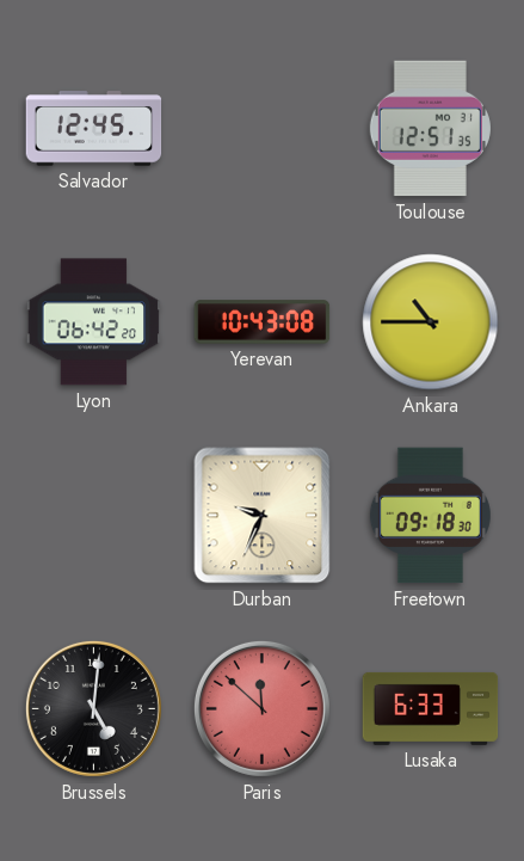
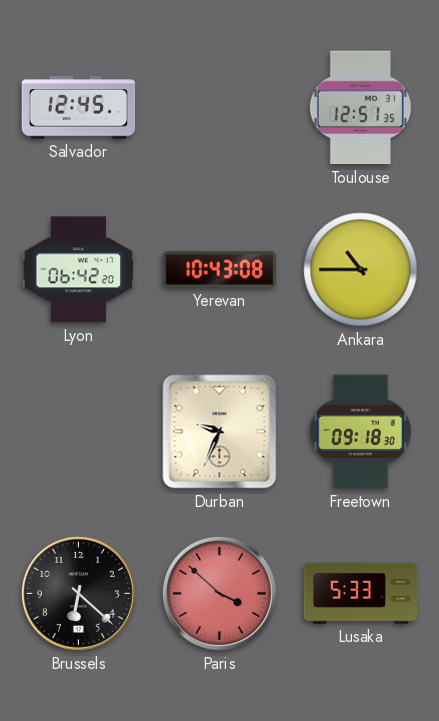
Brussels: 5:01 -> 6:22
Paris: 11:52 -> 3:52
Lusaka: 6:33 -> 5:33
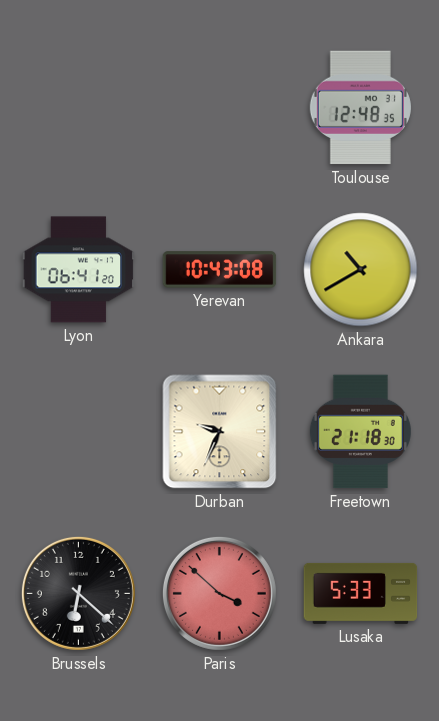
Salvador: 12:45 -> none
Toulouse: 12:51 -> 12:48
Lyon: 06:42 -> 06:41
Ankara: 10:45 -> 10:40
Freetown: 09:18 -> 21:18
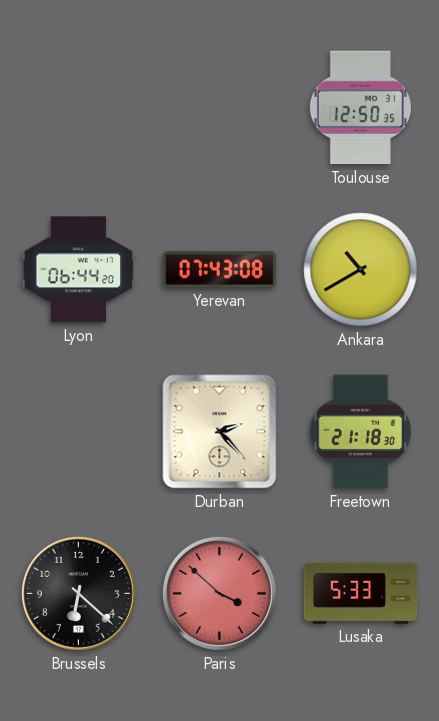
Toulouse: 12:48 -> 12:50
Lyon: 06:41 -> 06:44
Yerevan: 10:43 -> 07:43
Durban: 9:34 -> 2:23
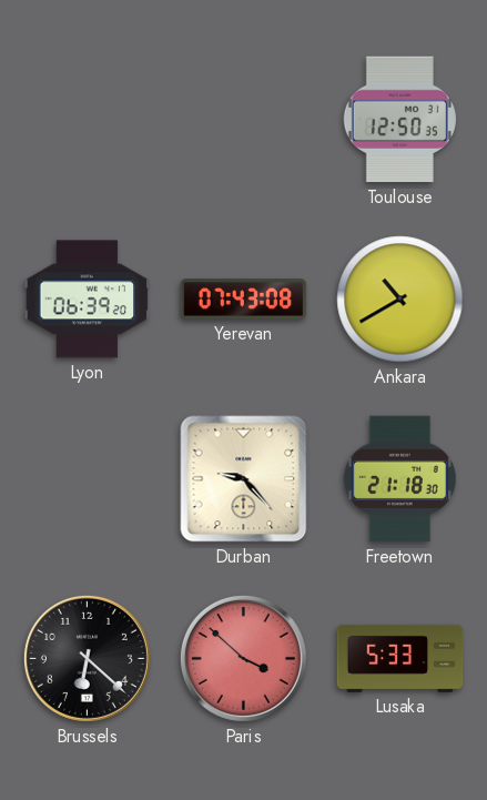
Lyon: 06:44 -> 06:39
Durban: 2:23 -> 9:23
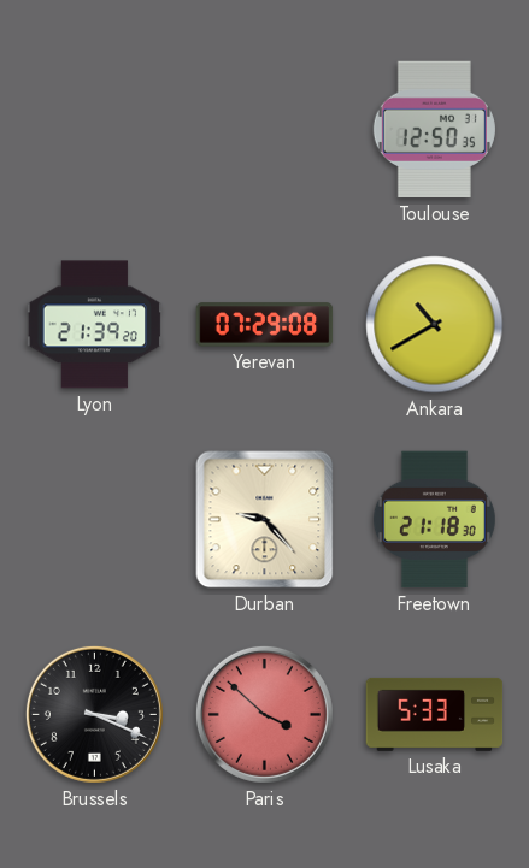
Lyon: 06:39 -> 21:39
Yerevan: 07:43 -> 07:29
Brussels: 6:22 -> 3:19
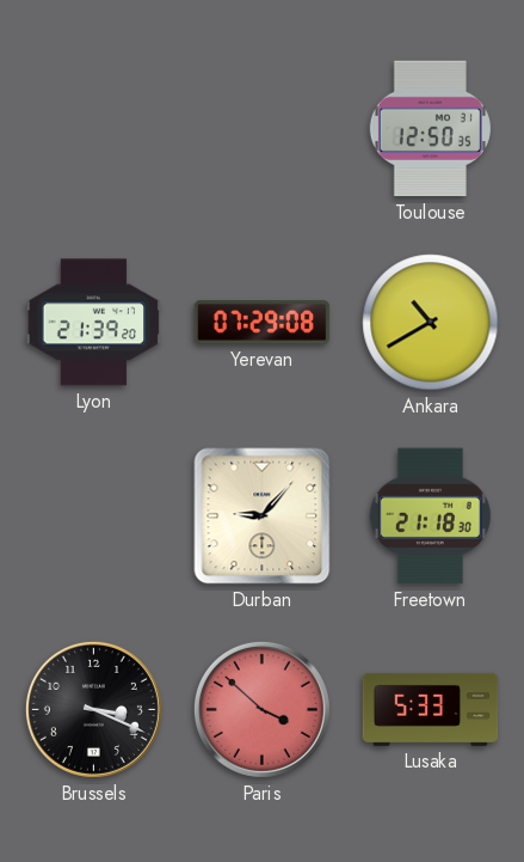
Durban: 9:23 -> 9:07
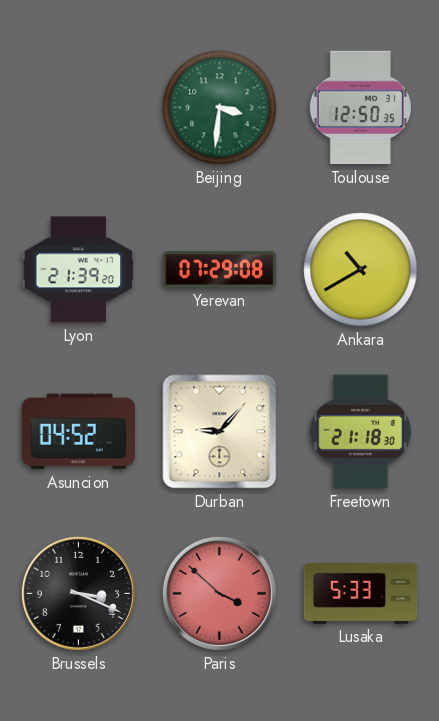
Beijing: none -> 3:31
Asuncion: none -> 04:52
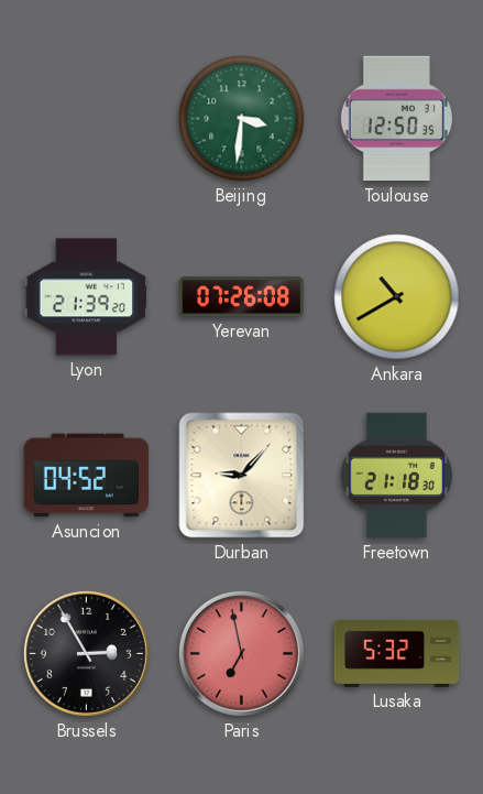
Yerevan: 07:29 -> 07:26
Brussels: 3:19 -> 2:55
Paris: 3:52 -> 6:58
Lusaka: 5:33 -> 5:32
